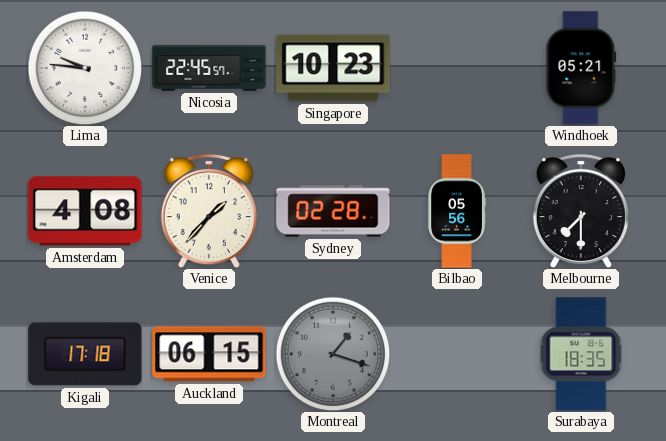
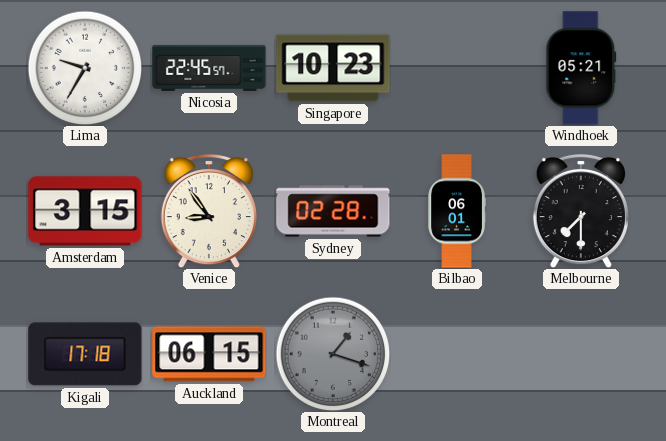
Lima: 9:46 -> 9:35
Amsterdam: 4:08 -> 3:15
Venice: 1:37 -> 8:54
Bilbao: 05:56 -> 06:01
Surabaya: 18:35 -> none
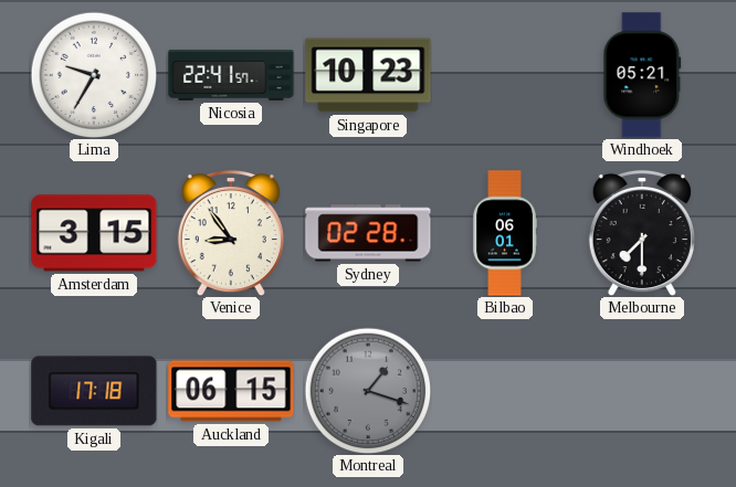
Nicosia: 22:45 -> 22:41
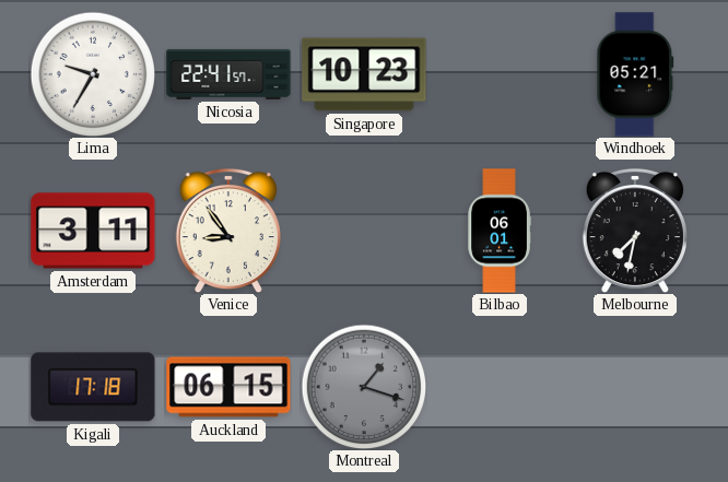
Amsterdam: 3:15 -> 3:11
Sydney: 02:28 -> none
Melbourne: 7:30 -> 7:32
